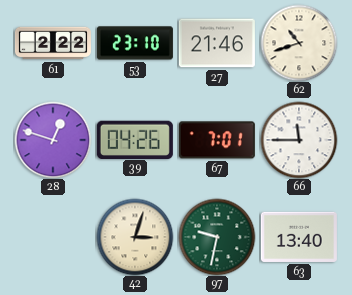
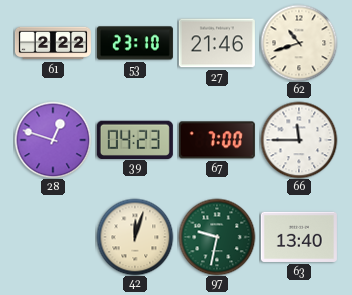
39: 04:26 -> 04:23
67: 7:01 -> 7:00
42: 3:03 -> 12:03
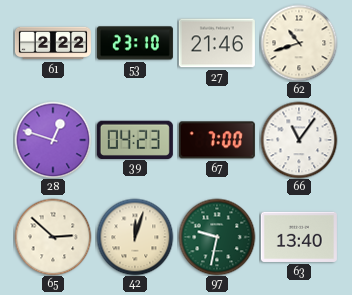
66: 11:45 -> 11:06
65: none -> 2:52
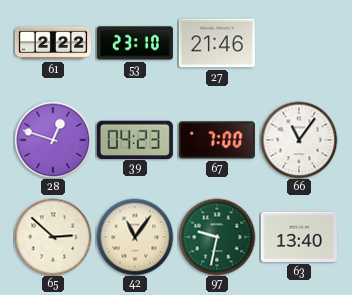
62: 10:42 -> none
42: 12:03 -> 11:06
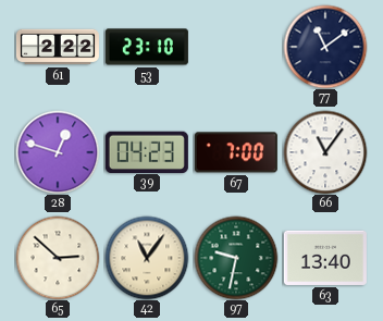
27: 21:46 -> none
77: none -> 11:09
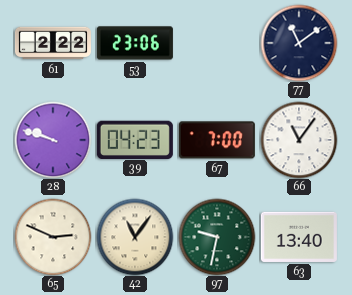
53: 23:10 -> 23:06
28: 12:48 -> 9:48
65: 2:52 -> 2:49
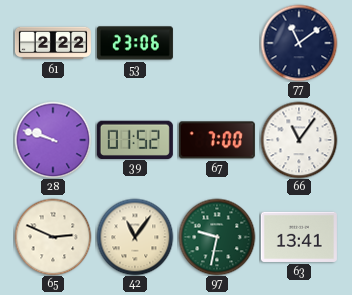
39: 04:23 -> 01:52
63: 13:40 -> 13:41
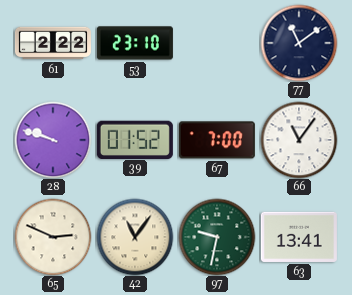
53: 23:06 -> 23:10
